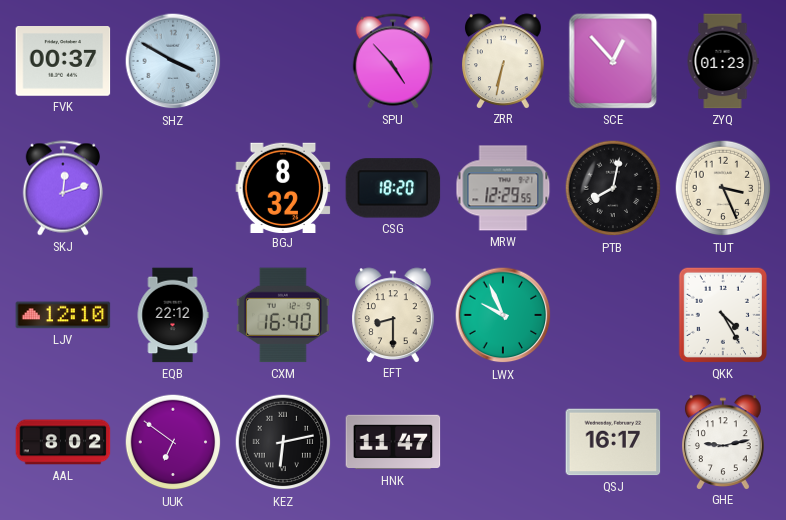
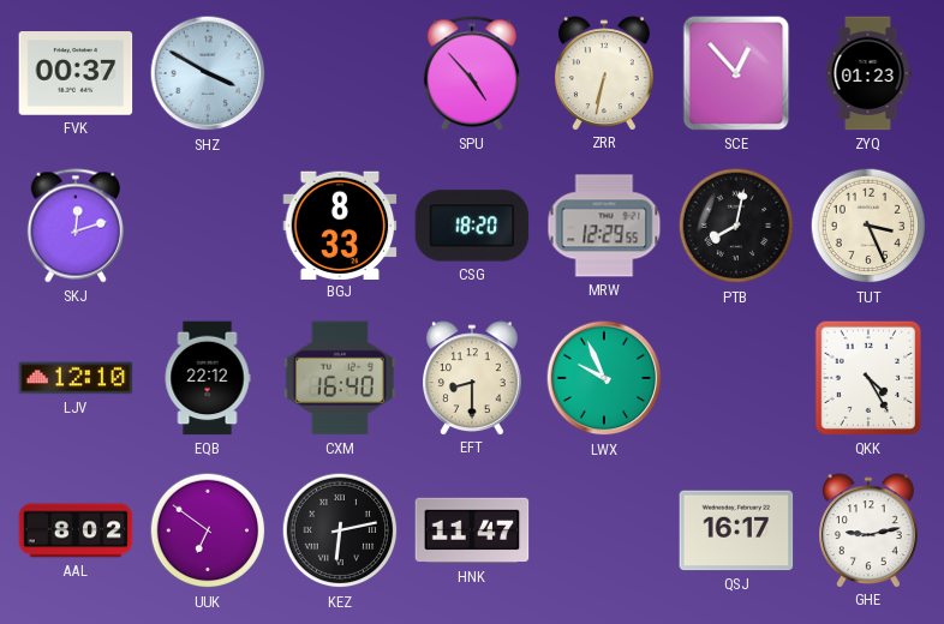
BGJ: 8:32 -> 8:33
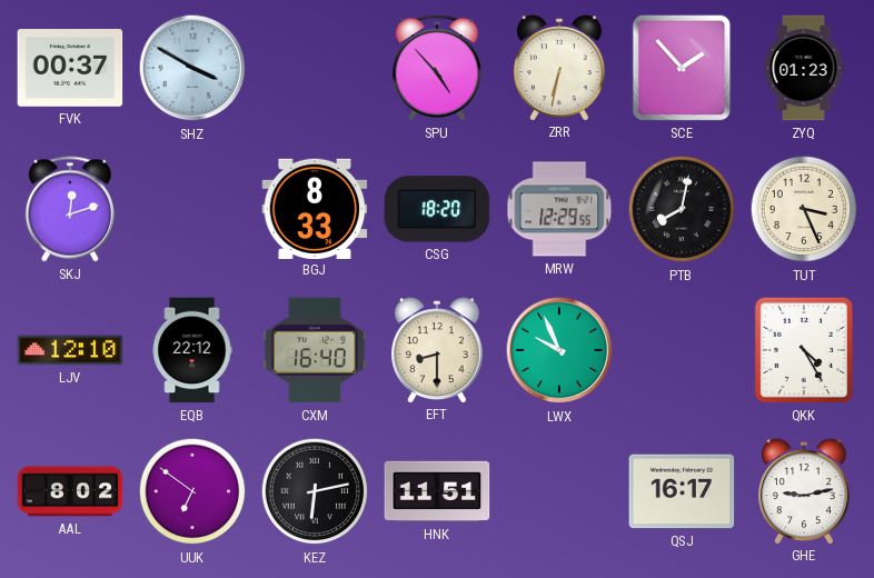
SCE: 12:53 -> 1:53
HNK: 11:47 -> 11:51
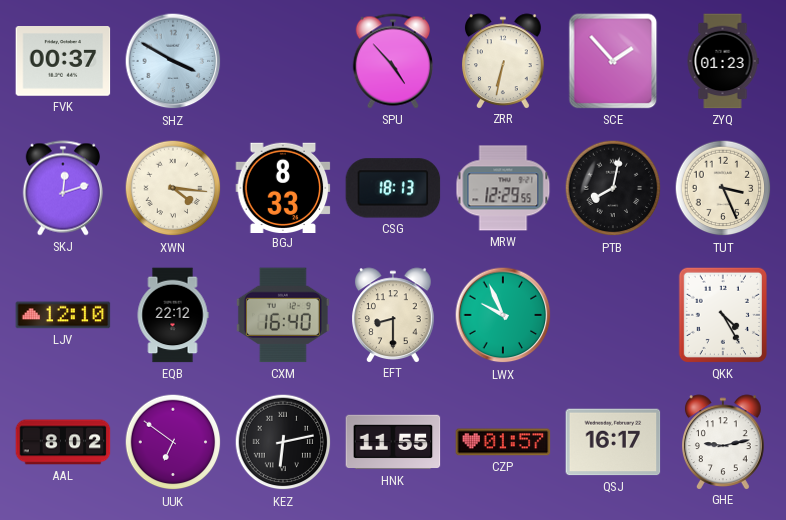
XWN: none -> 4:16
CSG: 18:20 -> 18:13
HNK: 11:51 -> 11:55
CZP: none -> 01:57
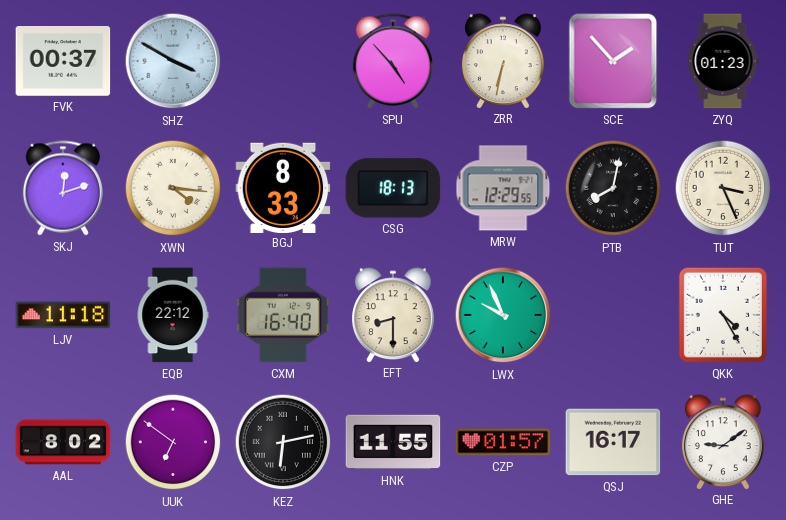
LJV: 12:10 -> 11:18
GHE: 9:13 -> 9:09
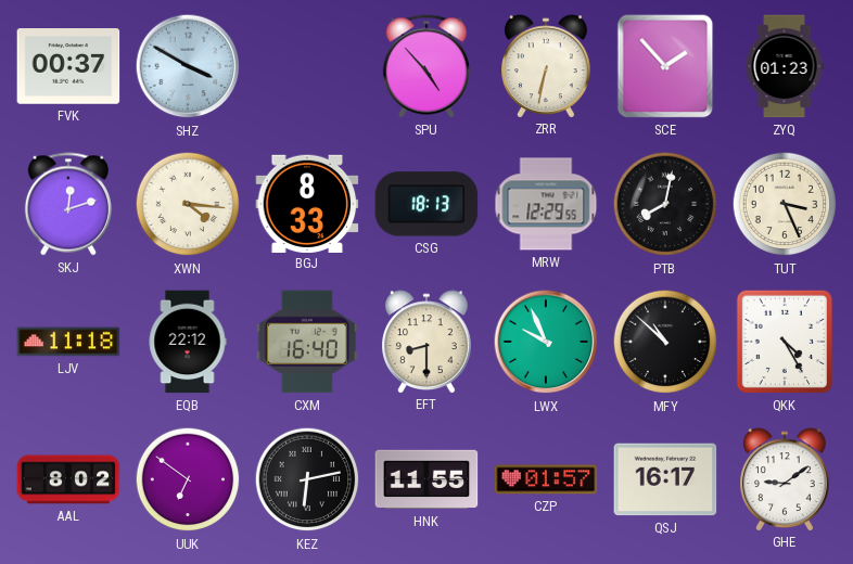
MFY: none -> 10:52
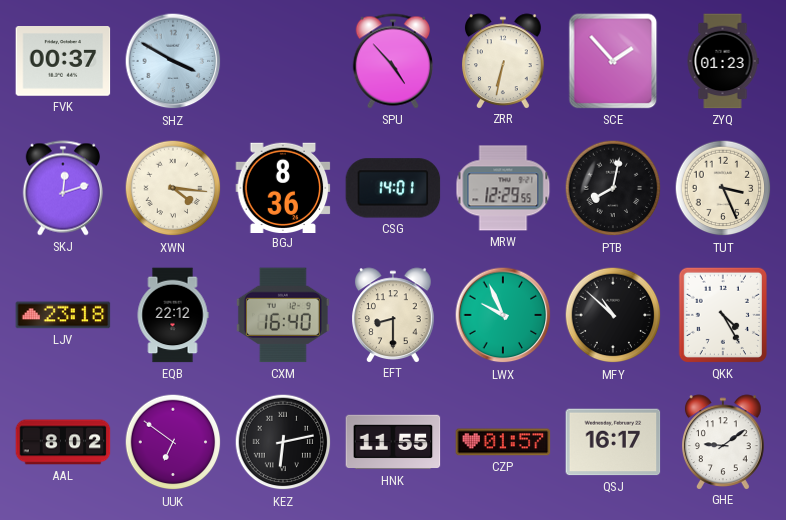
BGJ: 8:33 -> 8:36
CSG: 18:13 -> 14:01
LJV: 11:18 -> 23:18
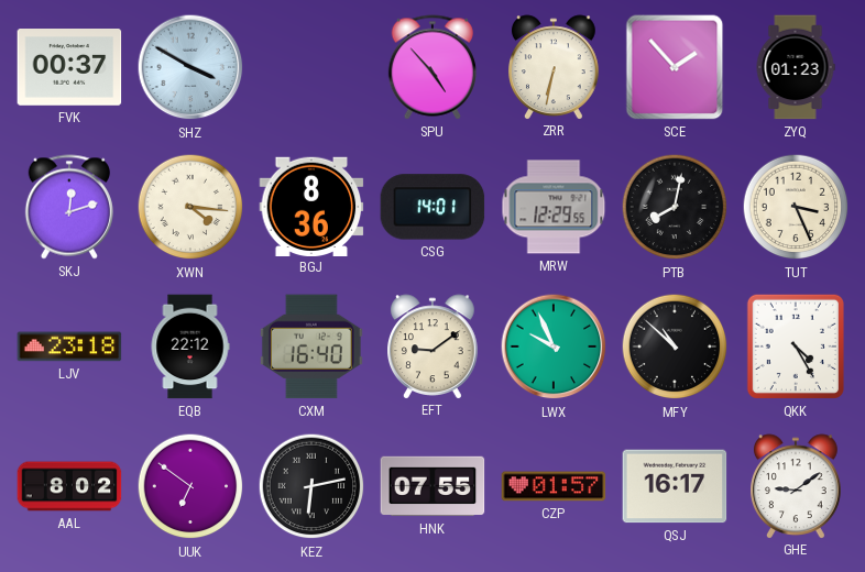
EFT: 8:30 -> 9:09
HNK: 11:55 -> 07:55
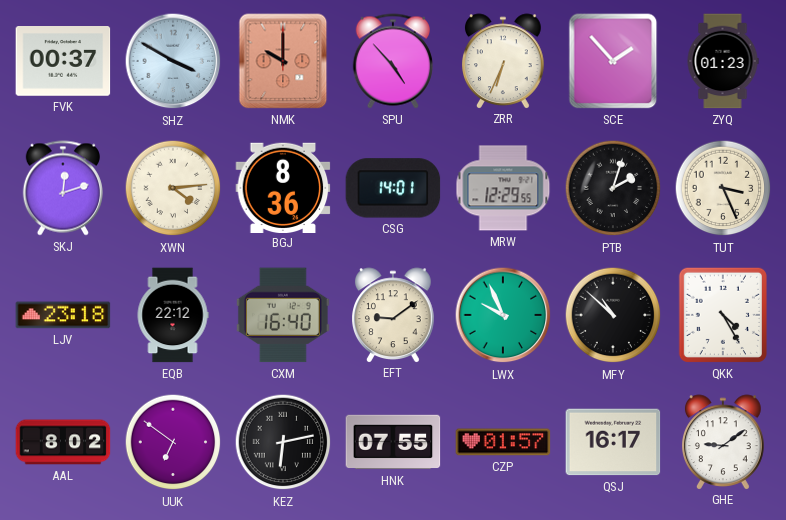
NMK: none -> 10:00
ZRR: 6:32 -> 6:34
XWN: 4:16 -> 4:14
PTB: 8:02 -> 2:03
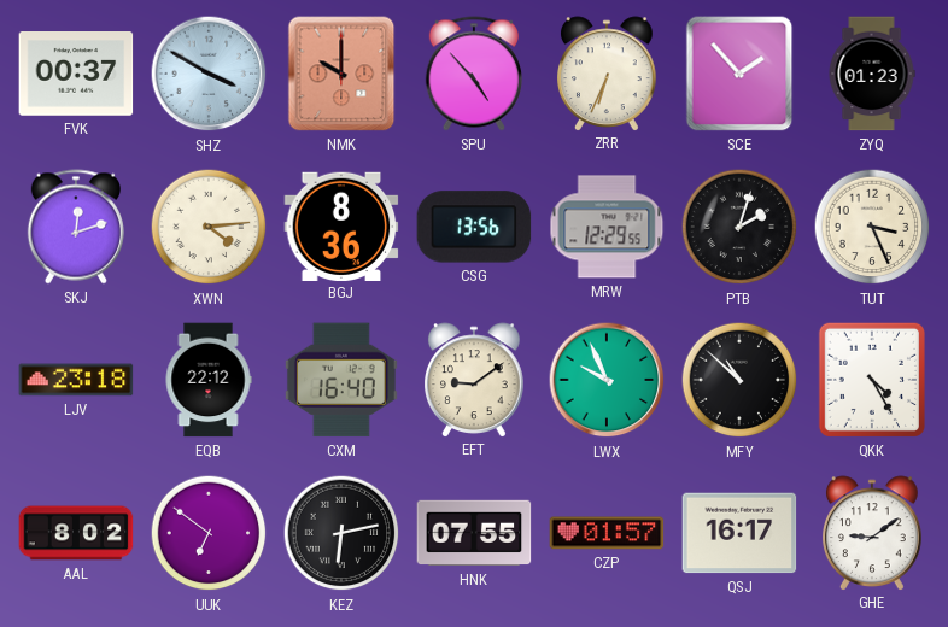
CSG: 14:01 -> 13:56
